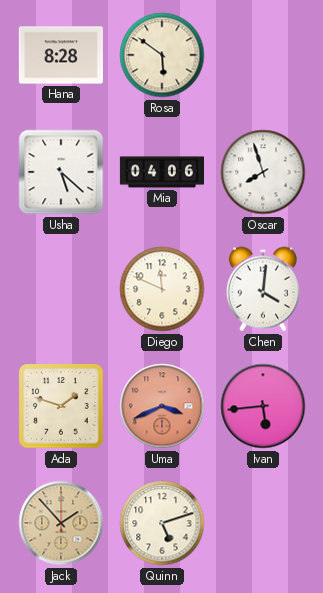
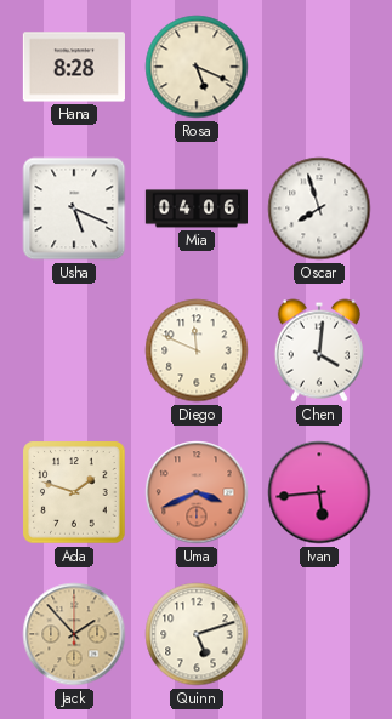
Rosa: 5:51 -> 5:19
Usha: 5:22 -> 5:19
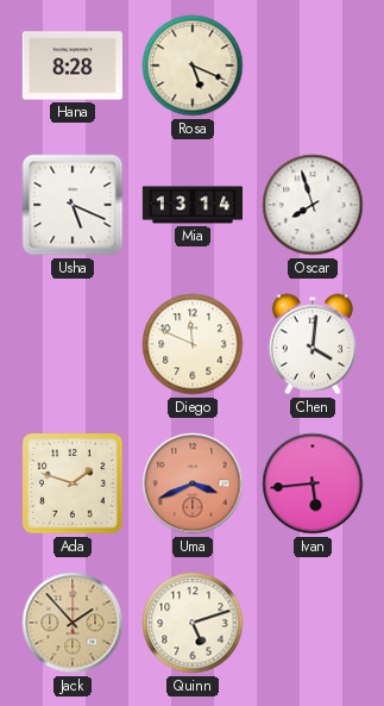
Mia: 04:06 -> 13:14
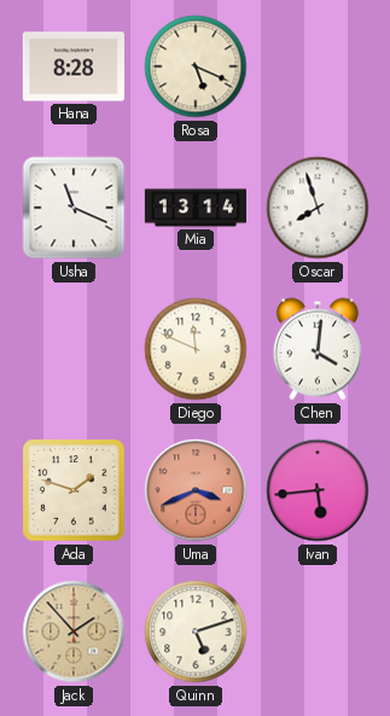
Usha: 5:19 -> 11:19
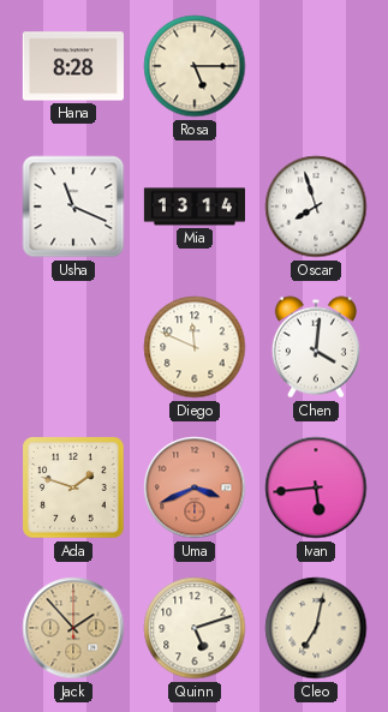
Rosa: 5:19 -> 5:15
Cleo: none -> 7:02
